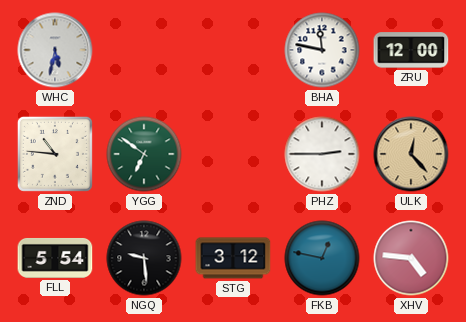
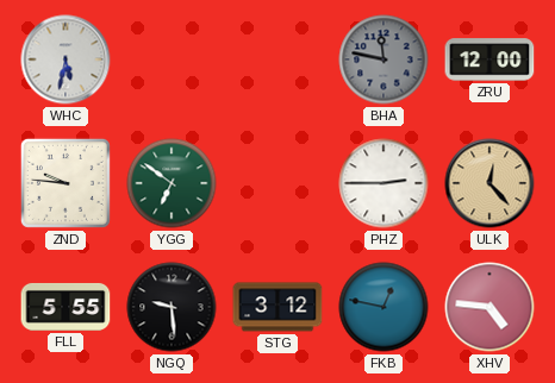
BHA dial: white -> grey
ZND: 10:46 -> 9:46
FLL: 5:54 -> 5:55
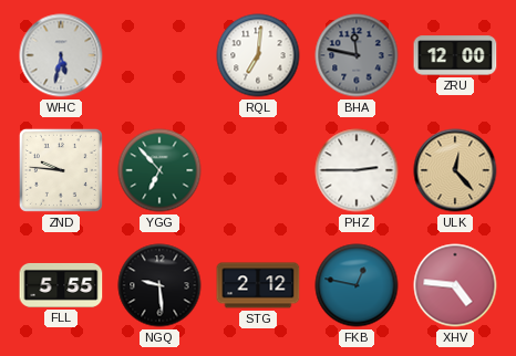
RQL: none -> 7:01
YGG: 6:51 -> 6:53
STG: 3:12 -> 2:12
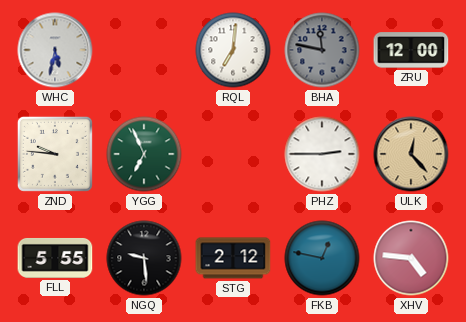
YGG: 6:53 -> 6:56
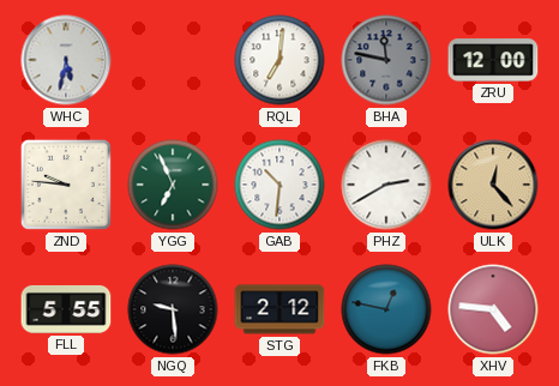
GAB: none -> 10:31
PHZ: 2:45 -> 2:40
